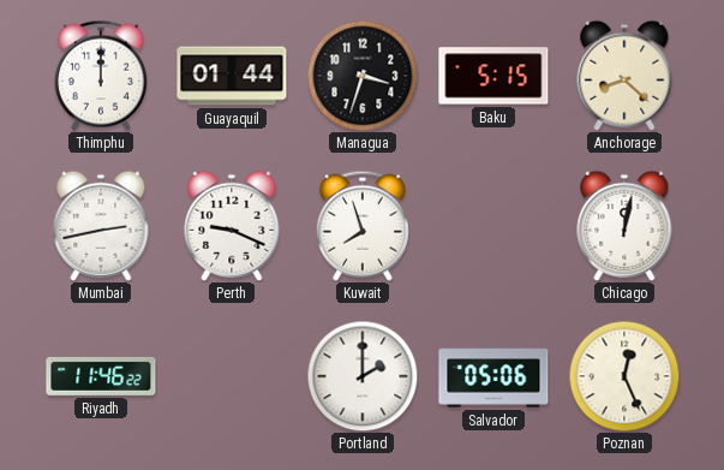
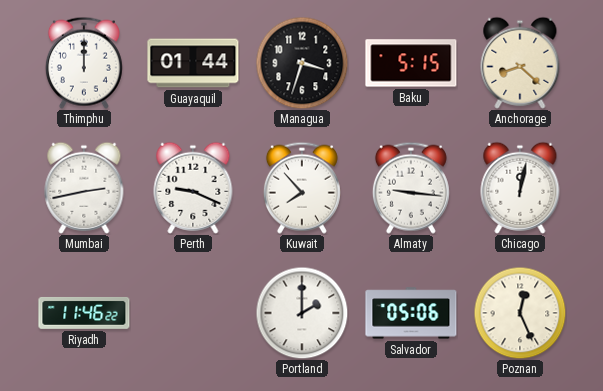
Kuwait: 7:57 -> 7:53
Almaty: none -> 9:16
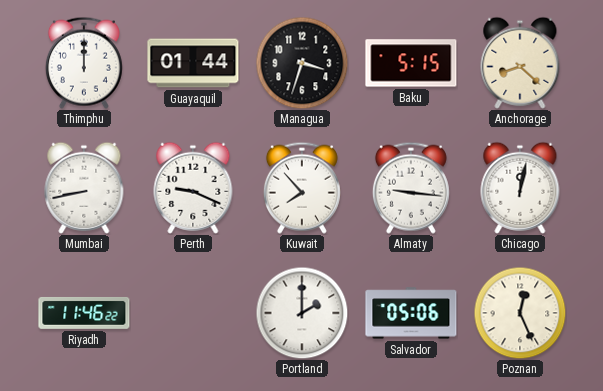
Mumbai: 2:43 -> 8:43
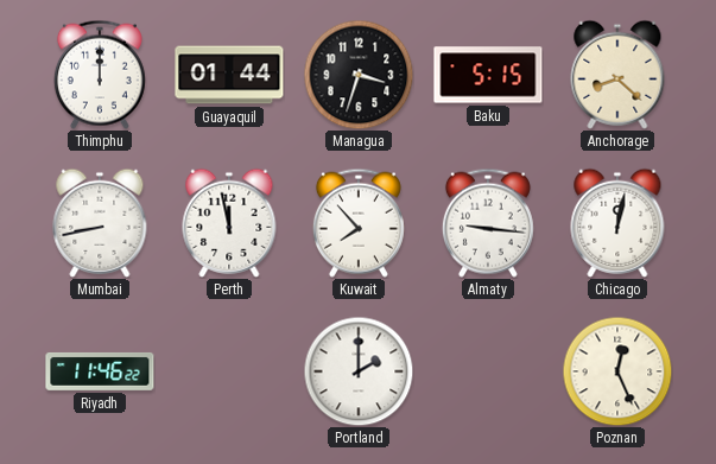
Perth: 9:19 -> 11:58
Salvador: 05:06 -> none
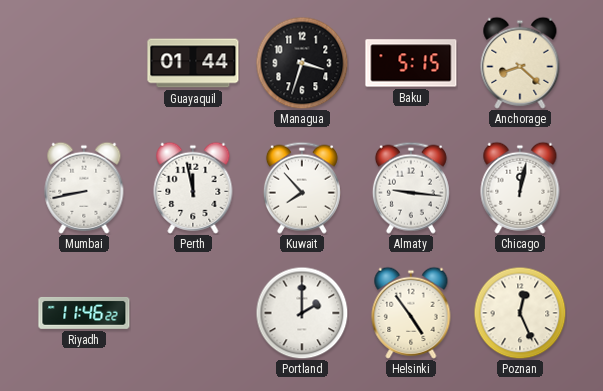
Thimphu: 12:00 -> none
Helsinki: none -> 4:54
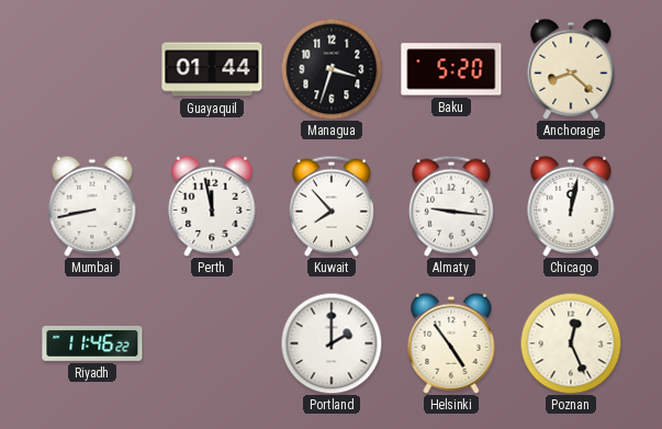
Baku: 5:15 -> 5:20
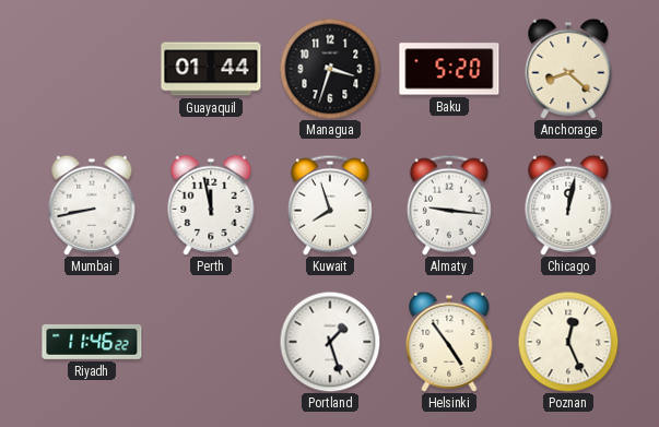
Kuwait: 7:53 -> 7:57
Portland: 2:00 -> 1:27
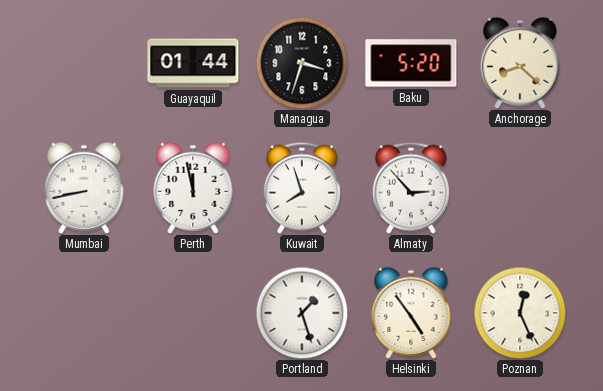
Almaty: 9:16 -> 2:53
Chicago: 12:02 -> none
Riyadh: 11:46 -> none
